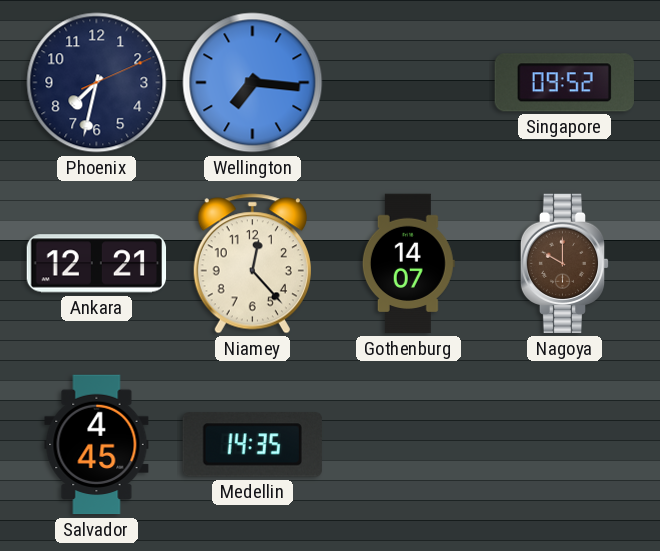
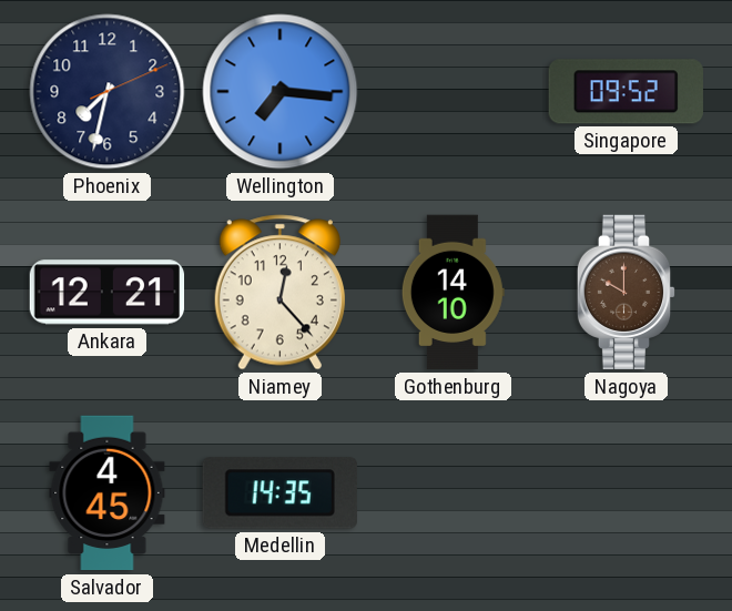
Gothenburg: 14:07 -> 14:10
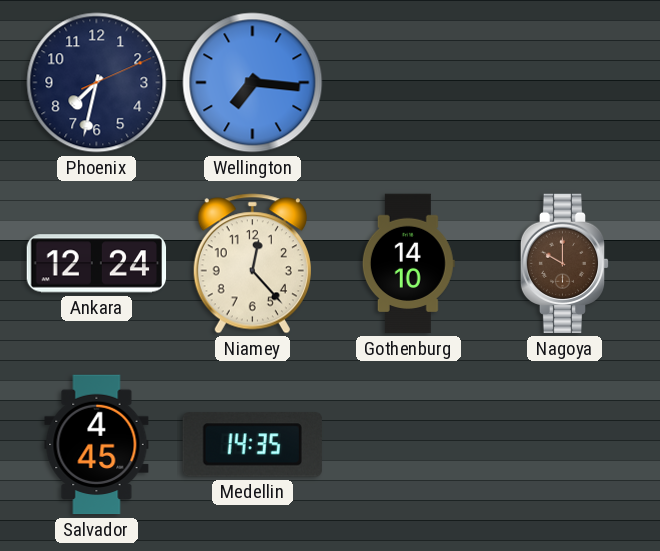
Singapore: 09:52 -> none
Ankara: 12:21 -> 12:24
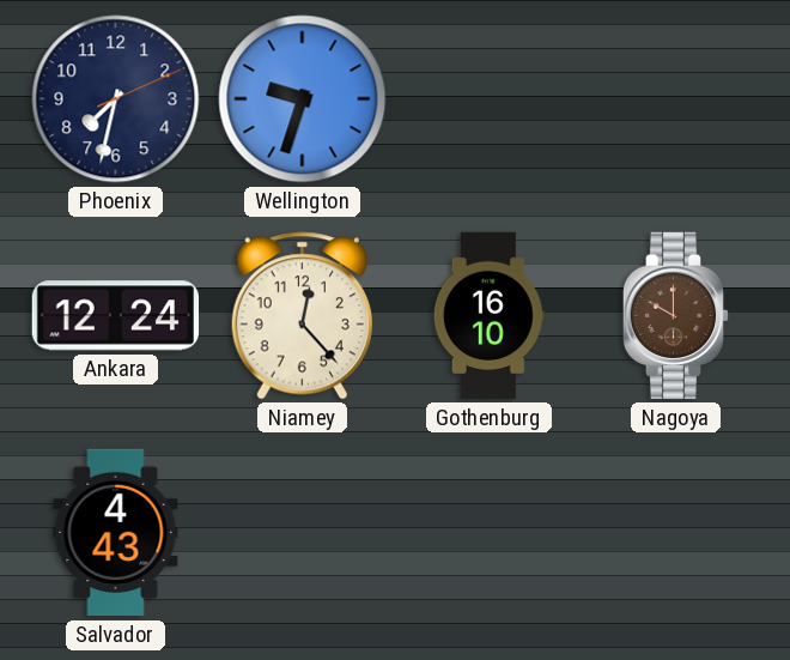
Wellington: 7:16 -> 9:33
Gothenburg: 14:10 -> 16:10
Salvador: 4:45 -> 4:43
Medellin: 14:35 -> none
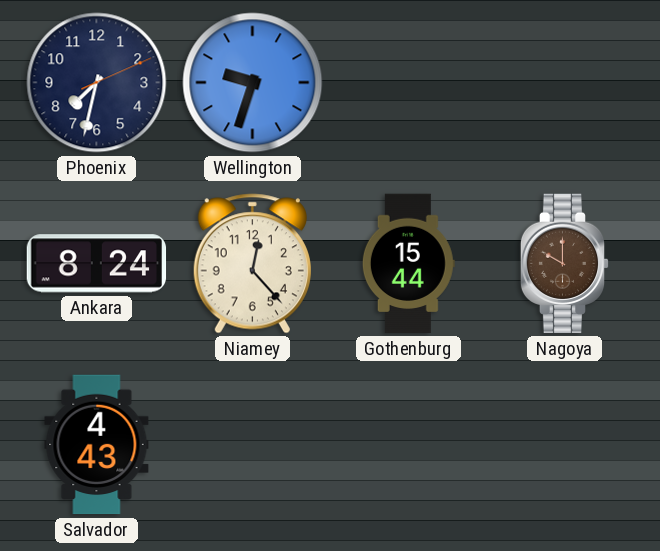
Ankara: 12:24 -> 8:24
Gothenburg: 16:10 -> 15:44
